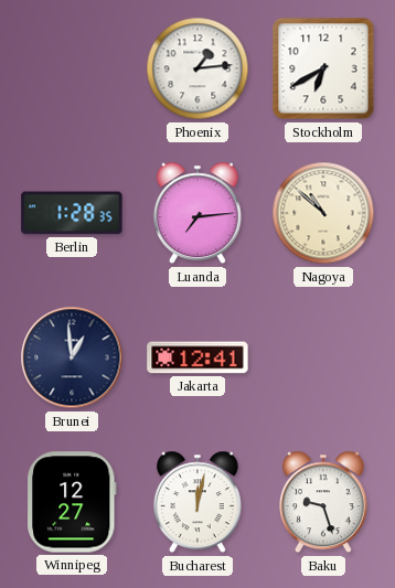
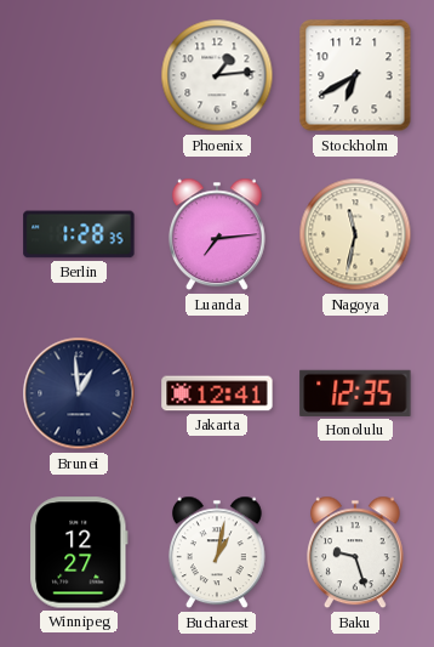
Nagoya: 10:52 -> 11:32
Honolulu: none -> 12:35
Bucharest: 12:02 -> 1:02
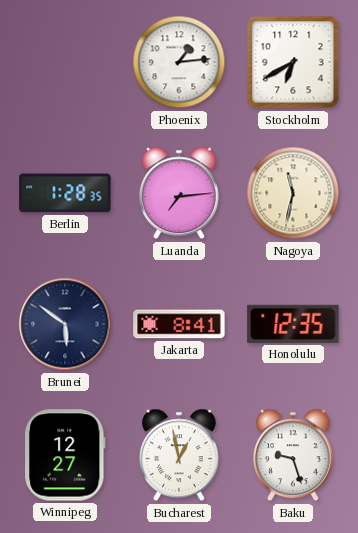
Brunei: 12:59 -> 5:51
Jakarta: 12:41 -> 8:41
Bucharest: 1:02 -> 12:58
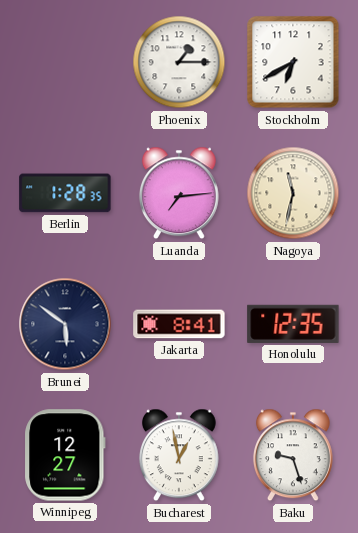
Phoenix: 1:14 -> 1:15
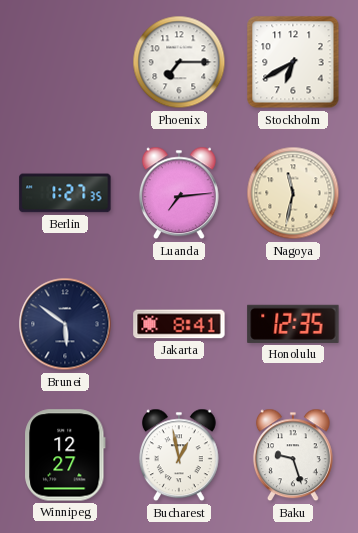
Phoenix: 1:15 -> 7:15
Berlin: 1:28 -> 1:27
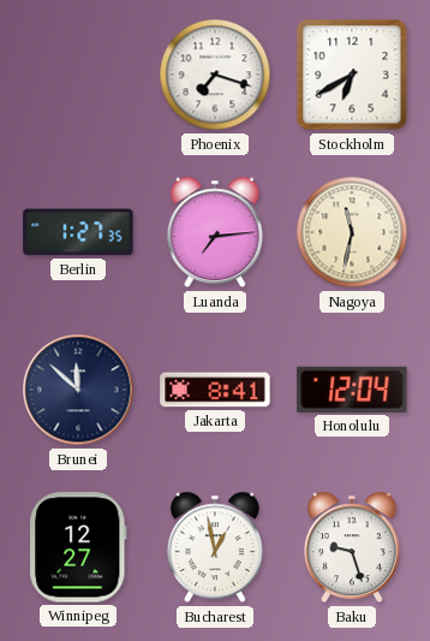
Phoenix: 7:15 -> 7:18
Brunei: 5:51 -> 11:52
Honolulu: 12:35 -> 12:04
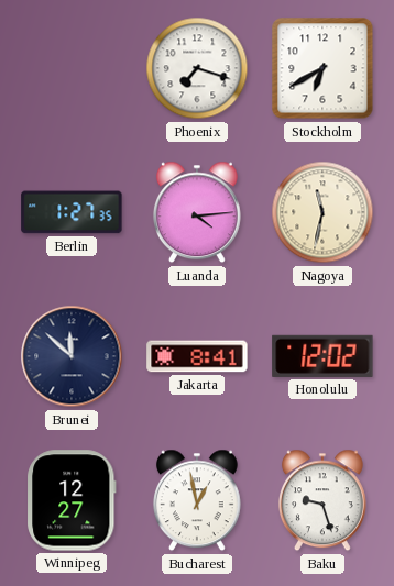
Luanda: 7:14 -> 4:14
Honolulu: 12:04 -> 12:02
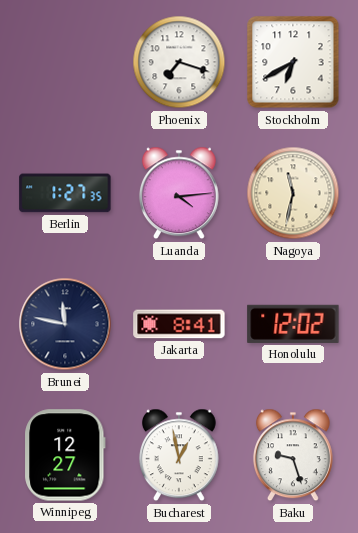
Brunei: 11:52 -> 11:47
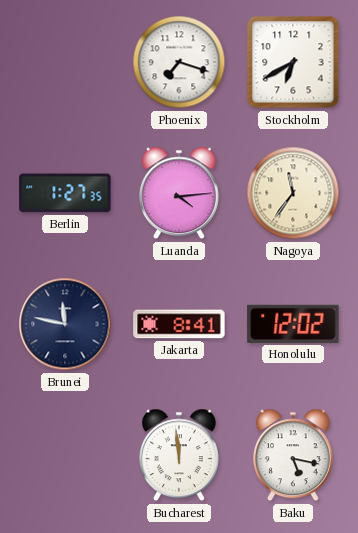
Nagoya: 11:32 -> 11:36
Winnipeg: 12:27 -> none
Bucharest: 12:58 -> 11:59
Baku: 9:27 -> 5:17
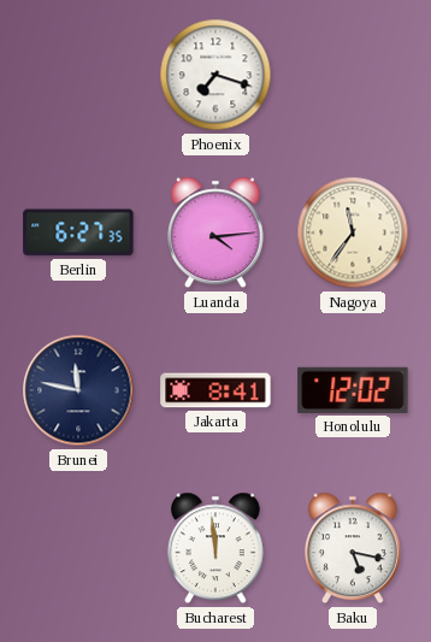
Stockholm: 6:40 -> none
Berlin: 1:27 -> 6:27
